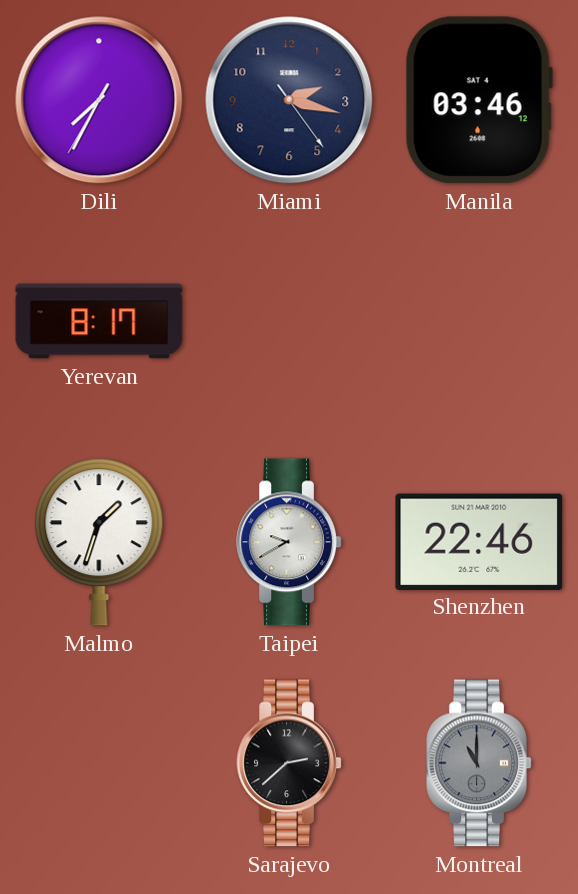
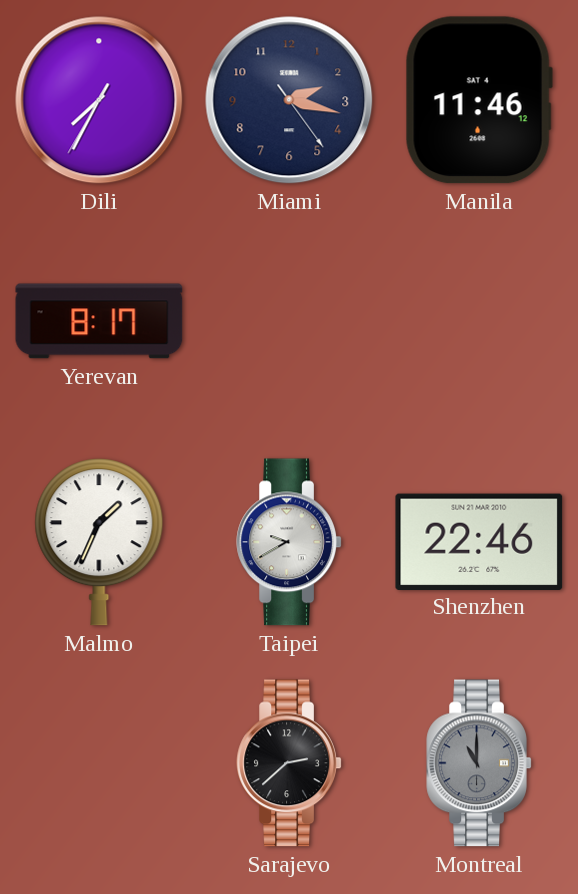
Manila: 03:46 -> 11:46
Malmo: 1:33 -> 1:34
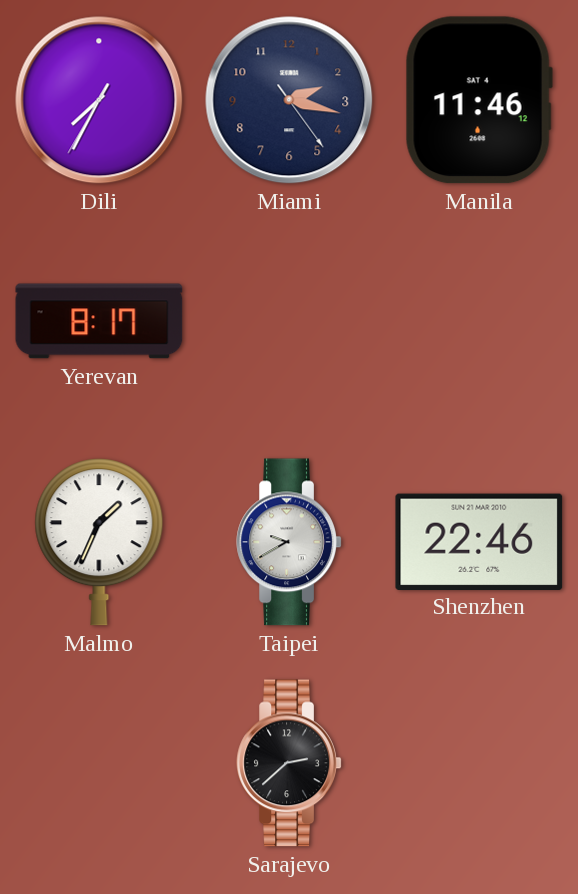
Montreal: 11:00 -> none
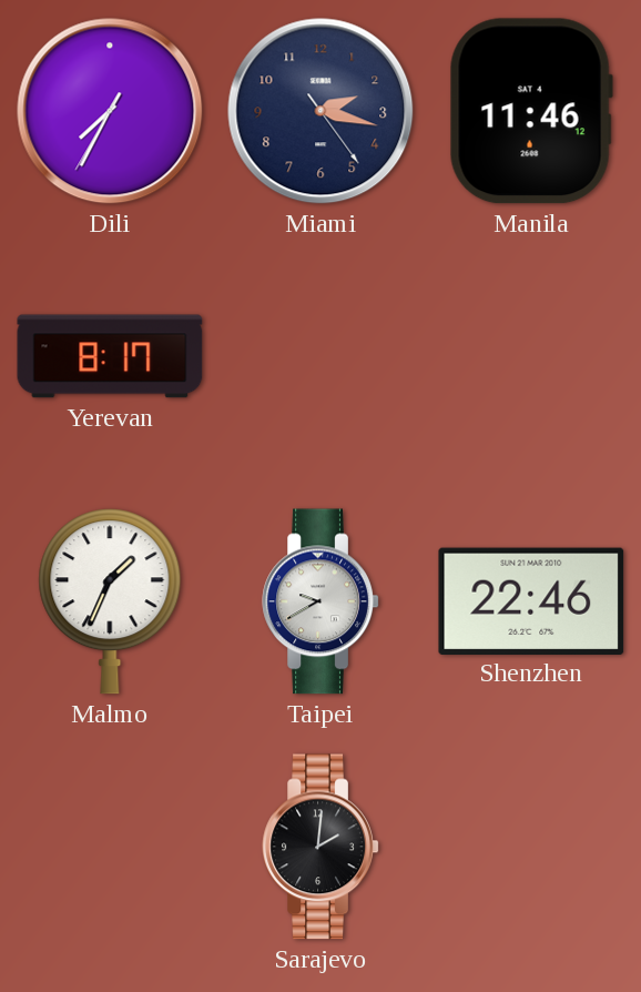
Sarajevo: 2:38 -> 2:01
